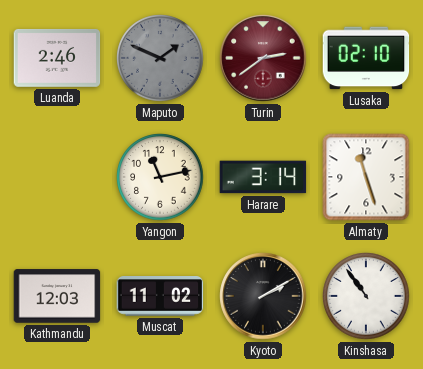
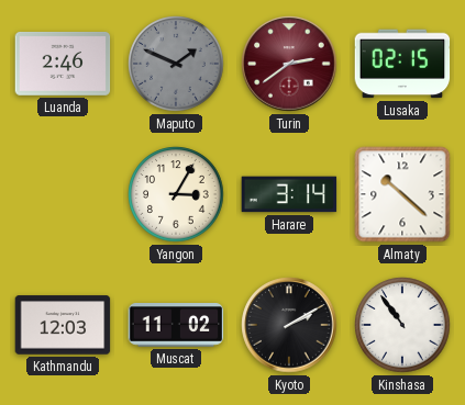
Lusaka: 02:10 -> 02:15
Yangon: 11:13 -> 3:05
Almaty: 11:27 -> 10:22
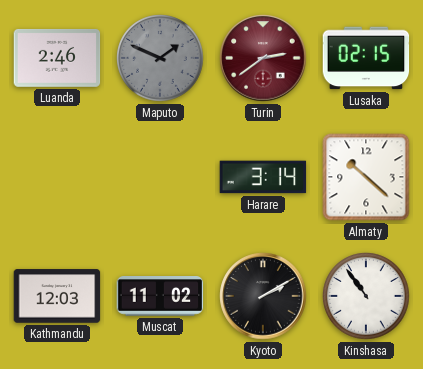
Yangon: 3:05 -> none
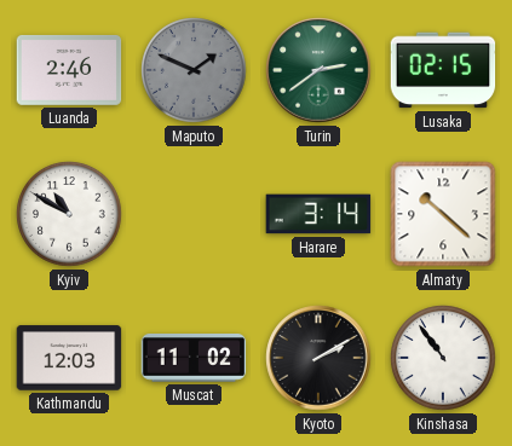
Turin dial: burgundy -> green
Kyiv: none -> 10:50
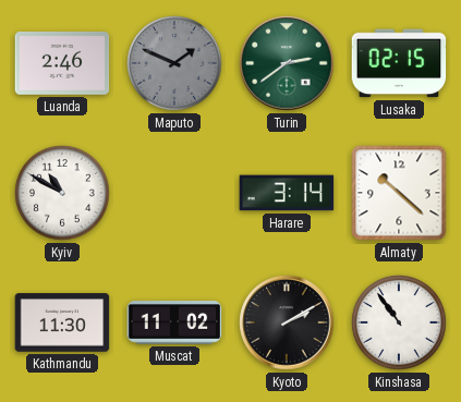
Kathmandu: 12:03 -> 11:30
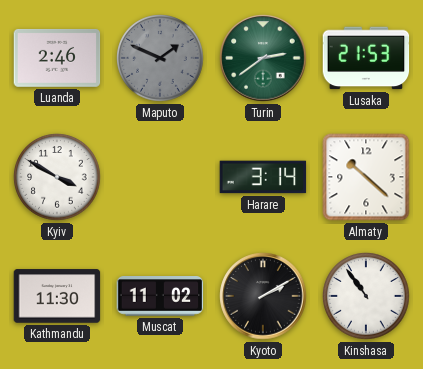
Lusaka: 02:15 -> 21:53
Kyiv: 10:50 -> 3:50
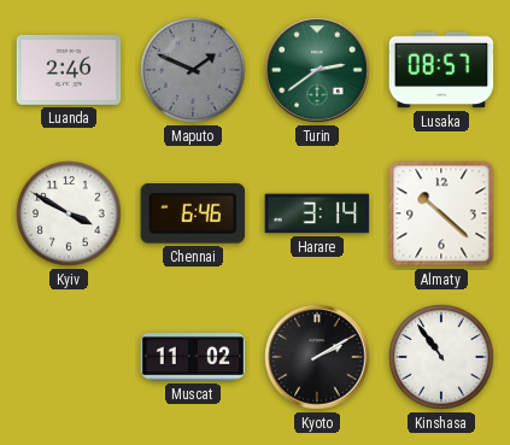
Lusaka: 21:53 -> 08:57
Chennai: none -> 6:46
Kathmandu: 11:30 -> none
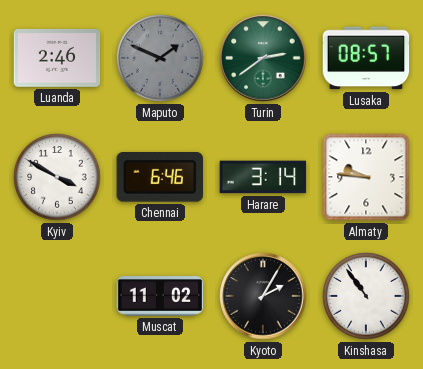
Almaty: 10:22 -> 9:46
Kyoto: 2:10 -> 2:05
